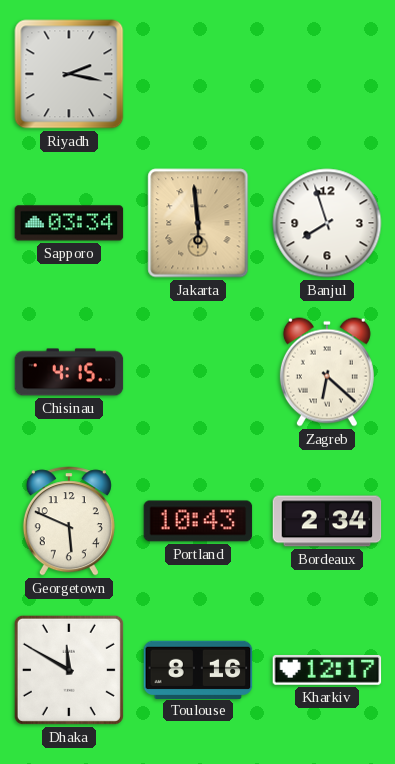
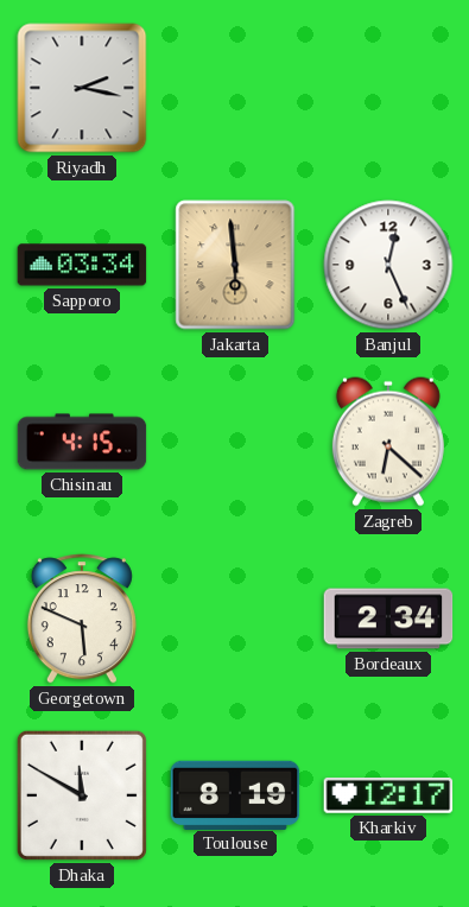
Banjul: 7:57 -> 12:26
Portland: 10:43 -> none
Toulouse: 8:16 -> 8:19
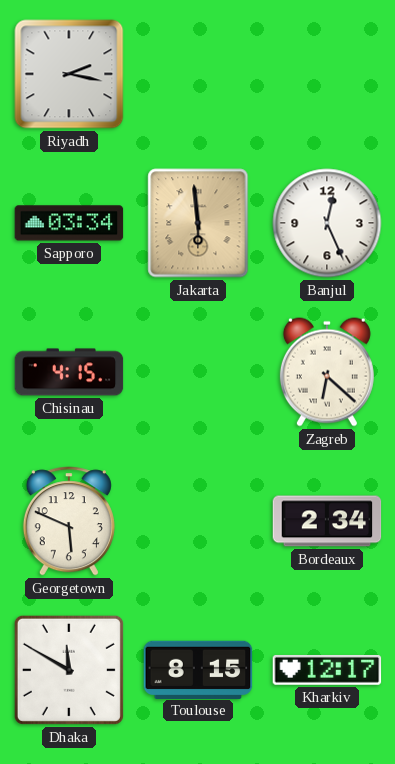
Toulouse: 8:19 -> 8:15
